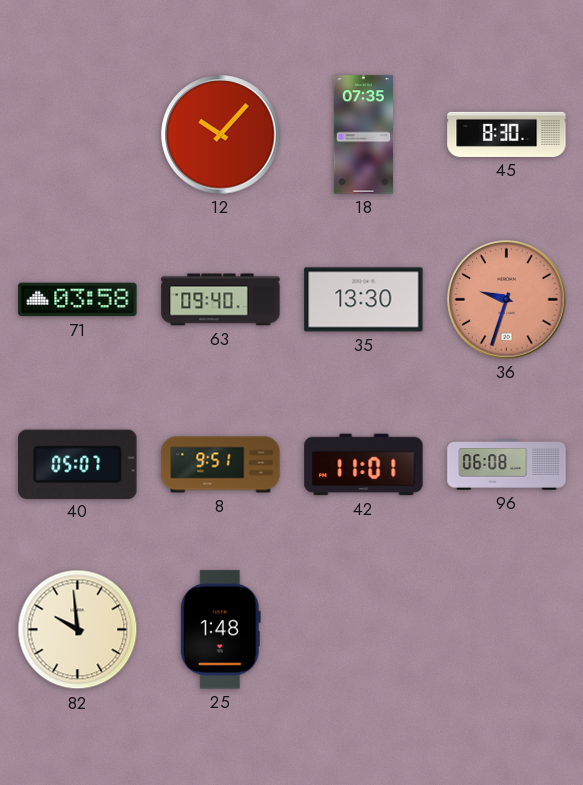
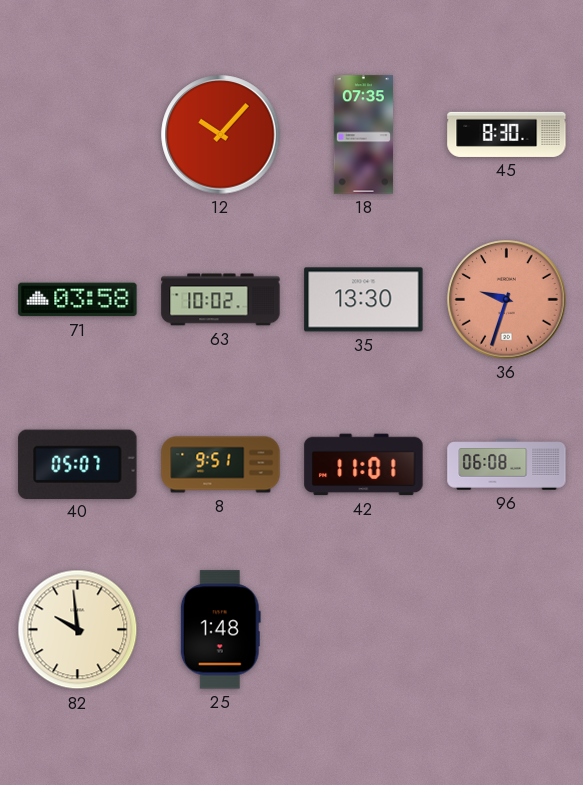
63: 09:40 -> 10:02
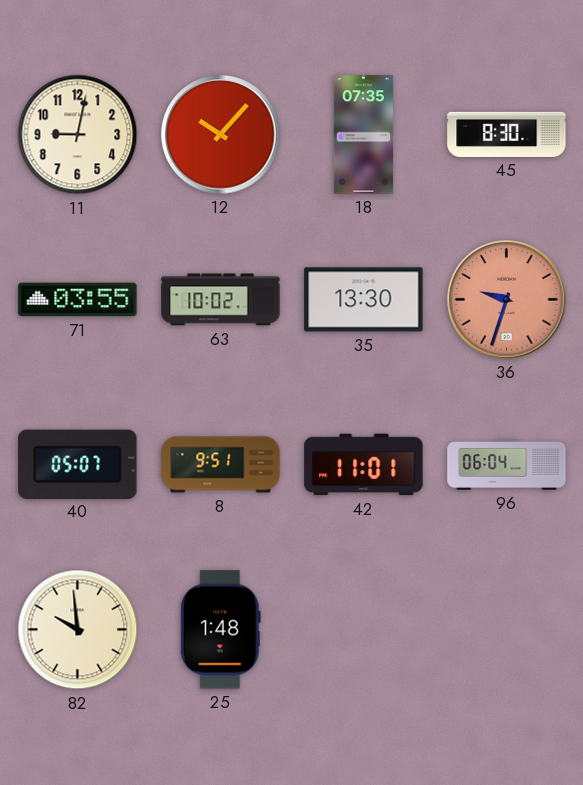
11: none -> 9:02
71: 03:58 -> 03:55
96: 06:08 -> 06:04
